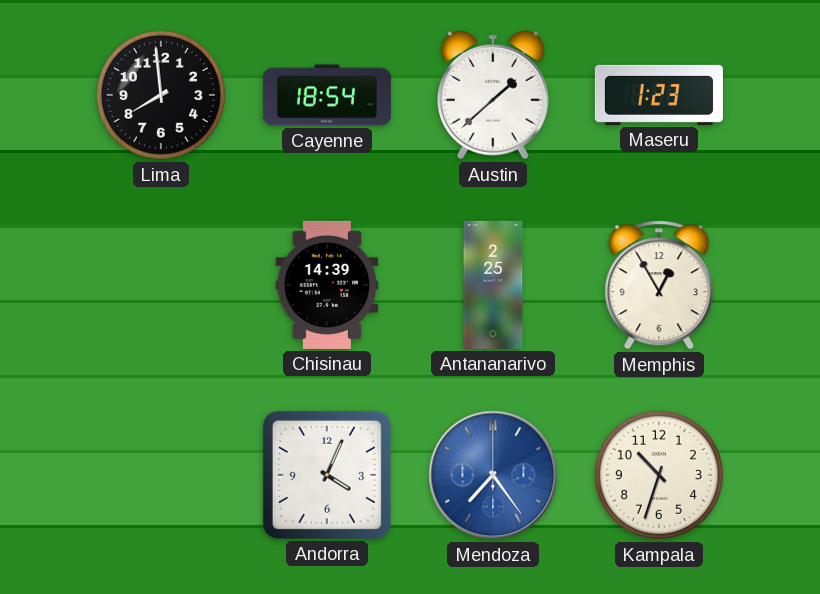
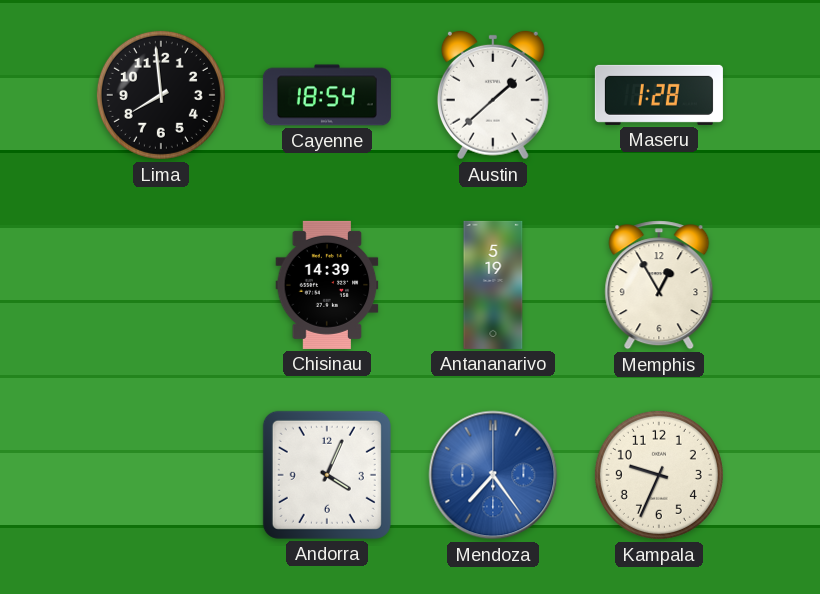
Maseru: 1:23 -> 1:28
Antananarivo: 2:25 -> 5:19
Kampala: 10:33 -> 9:34
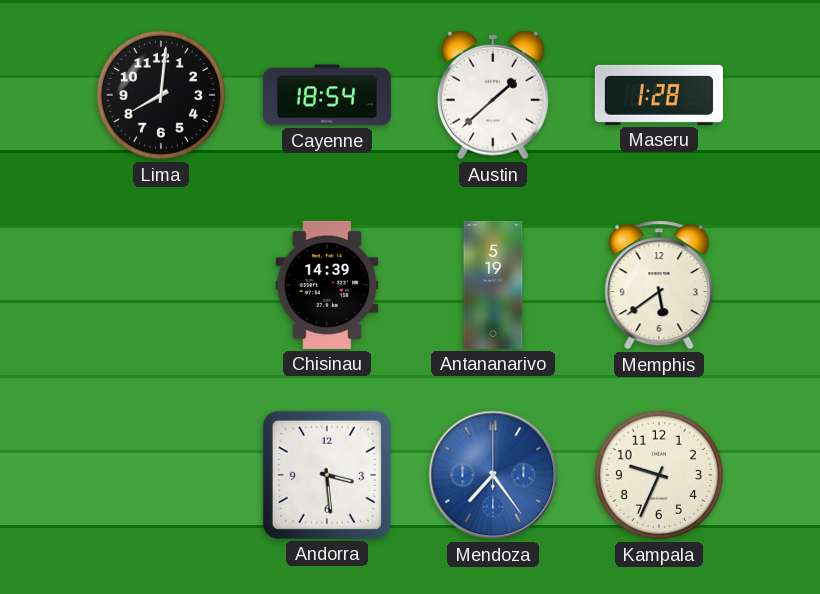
Lima: 7:59 -> 8:01
Memphis: 12:55 -> 5:39
Andorra: 4:04 -> 3:29
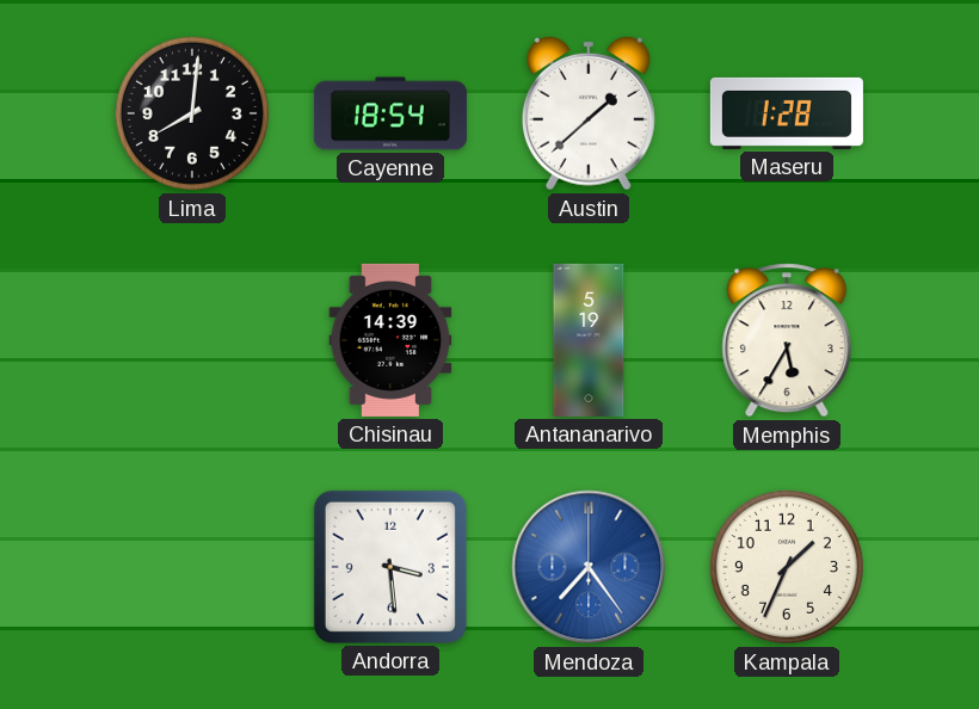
Memphis: 5:39 -> 5:35
Kampala: 9:34 -> 1:34
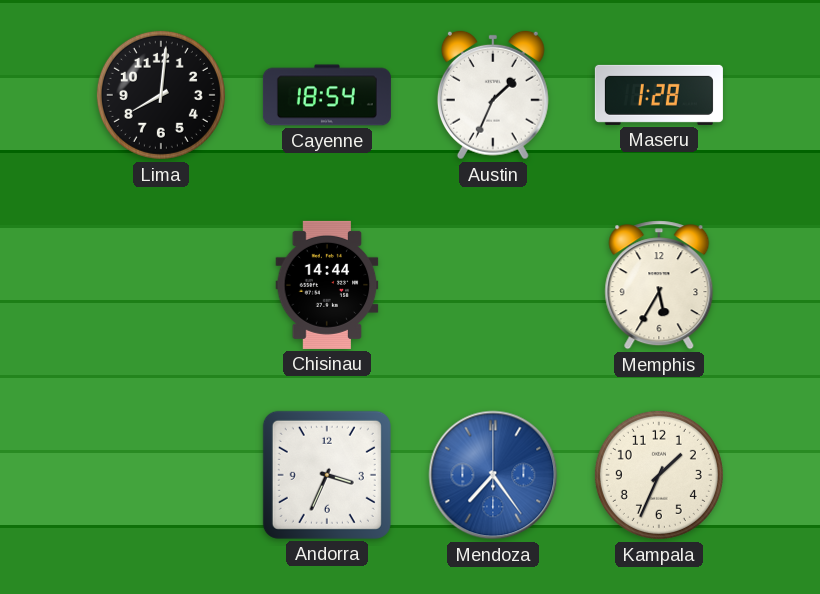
Austin: 1:38 -> 1:34
Chisinau: 14:39 -> 14:44
Antananarivo: 5:19 -> none
Andorra: 3:29 -> 3:34
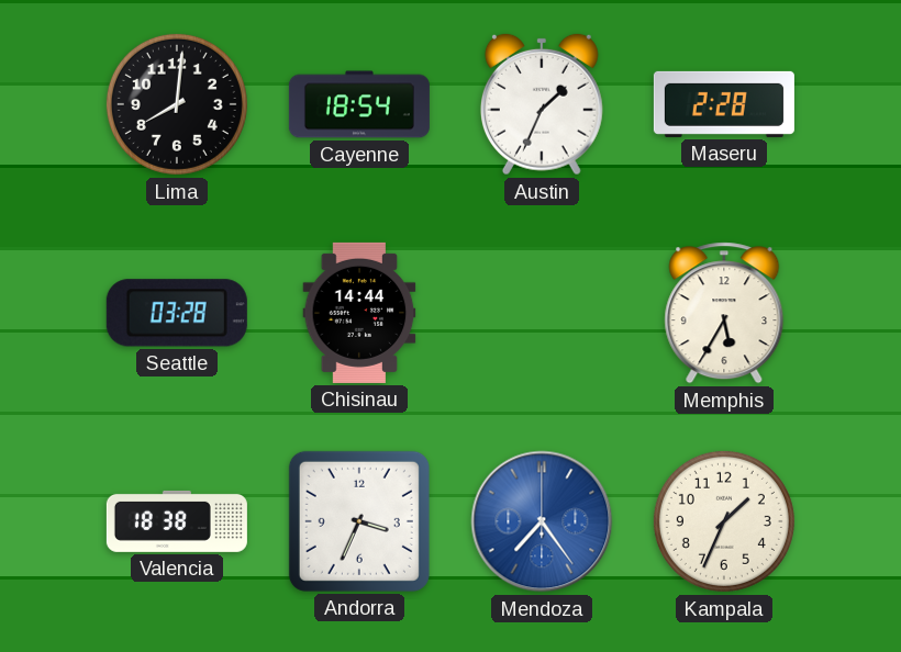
Maseru: 1:28 -> 2:28
Seattle: none -> 03:28
Valencia: none -> 18:38
